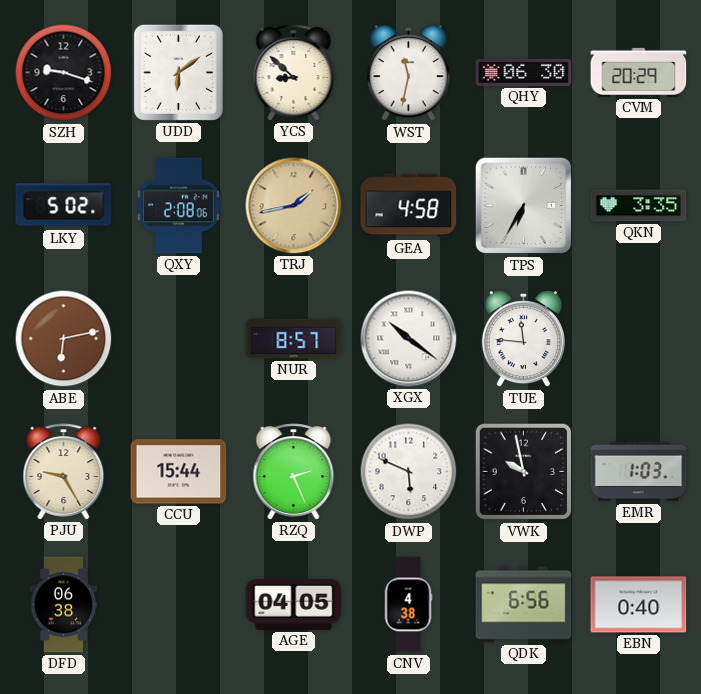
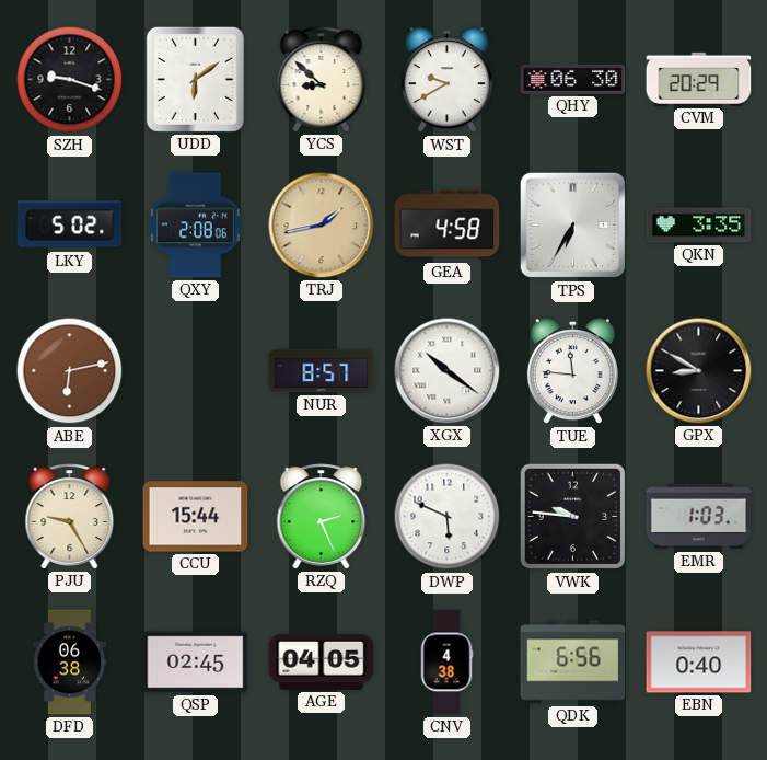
WST: 11:32 -> 9:40
GPX: none -> 8:50
VWK: 9:58 -> 9:46
QSP: none -> 02:45
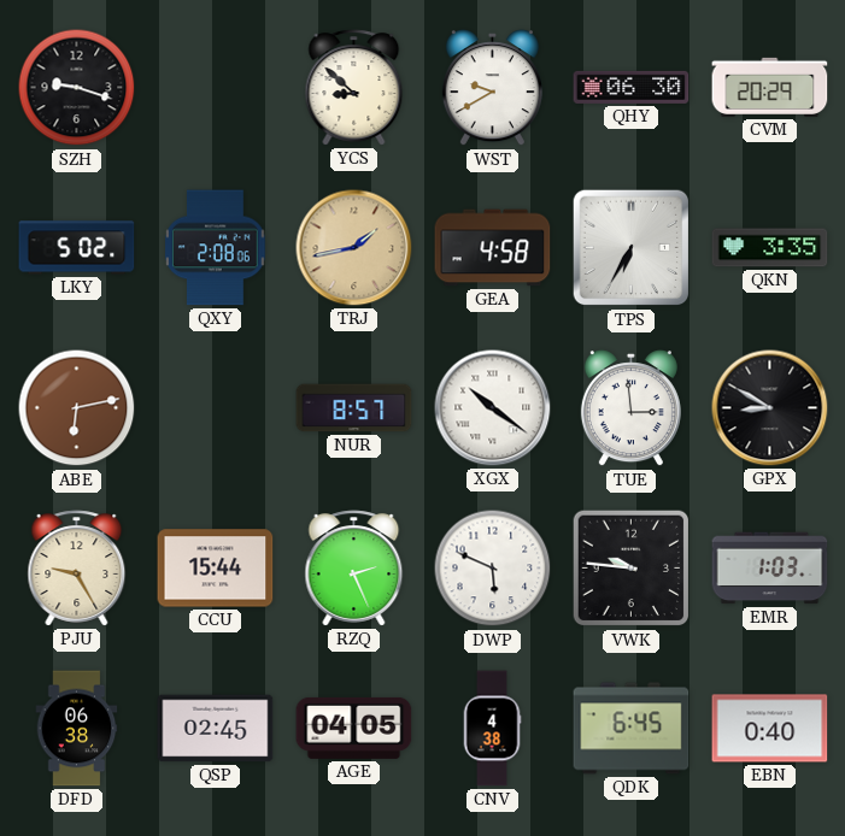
UDD: 6:09 -> none
TUE: 11:46 -> 2:59
QDK: 6:56 -> 6:45
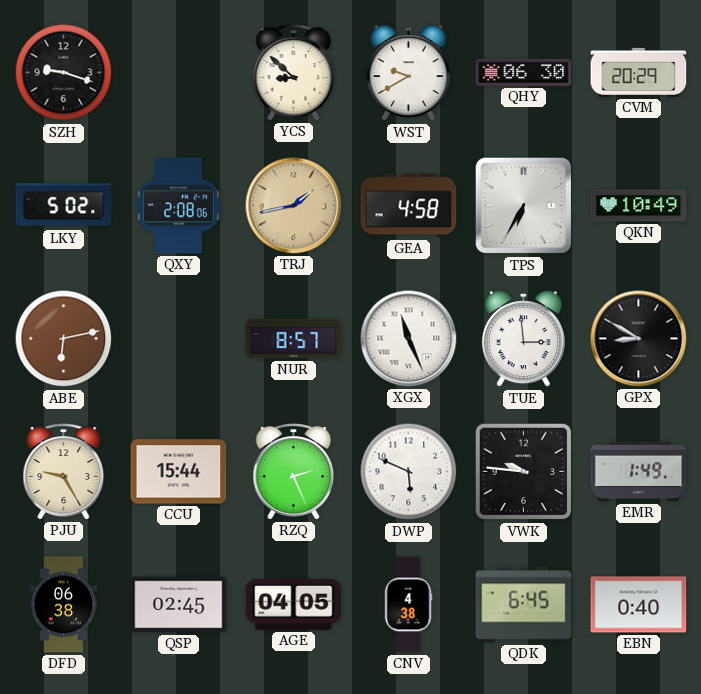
QKN: 3:35 -> 10:49
XGX: 10:21 -> 11:26
EMR: 1:03 -> 1:49
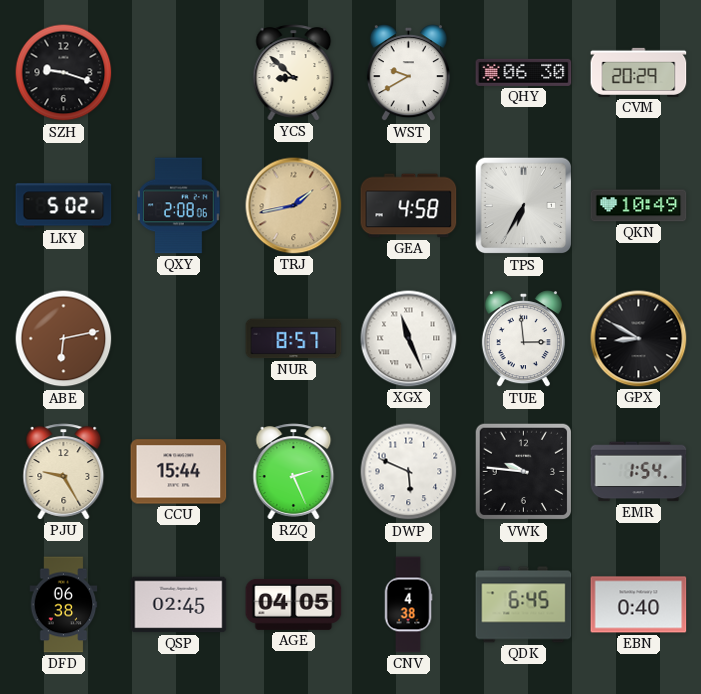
EMR: 1:49 -> 1:54
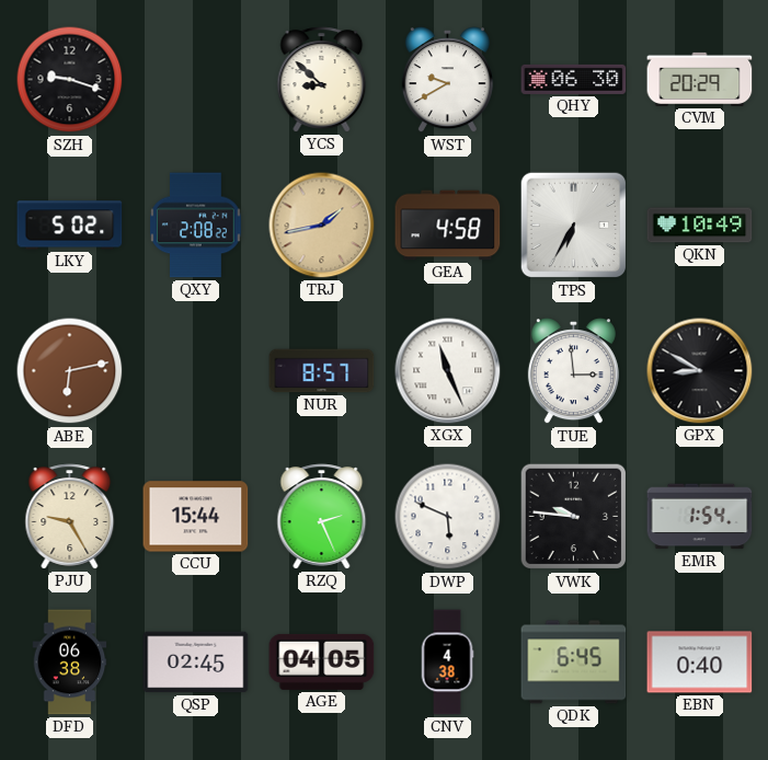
QXY: 2:08:06 -> 2:08:22
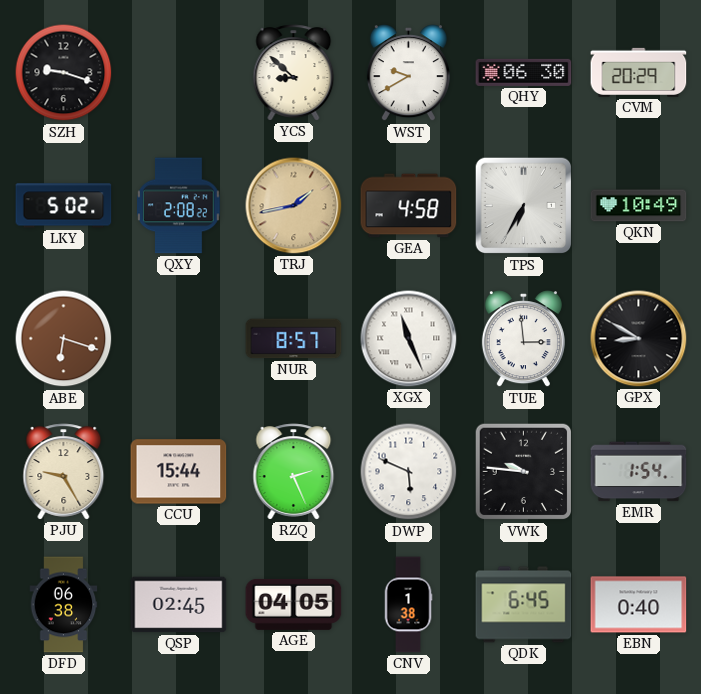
ABE: 6:13 -> 6:18
CNV: 4:38 -> 1:38
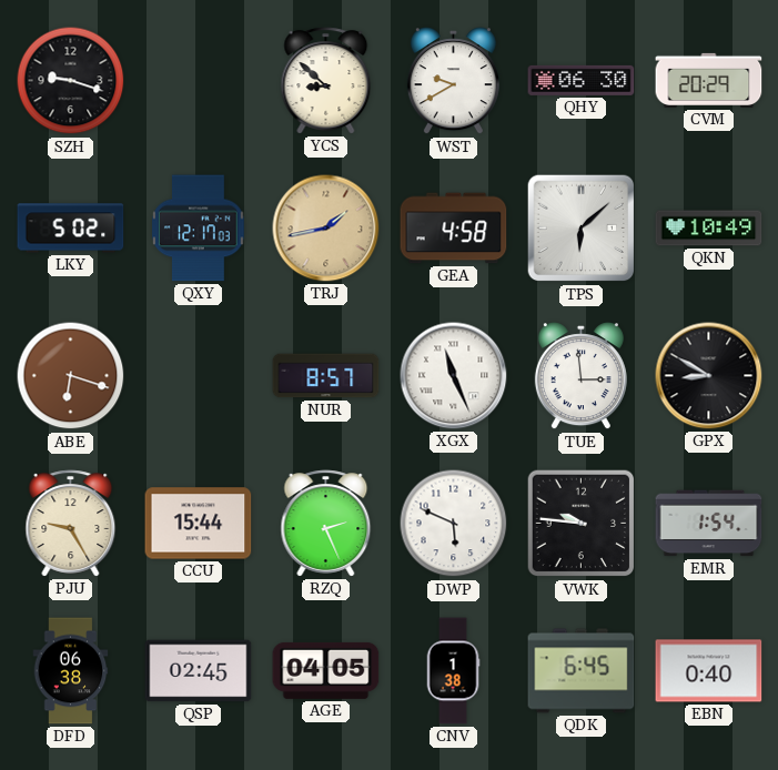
QXY: 2:08 -> 12:17
TPS: 6:35 -> 6:08
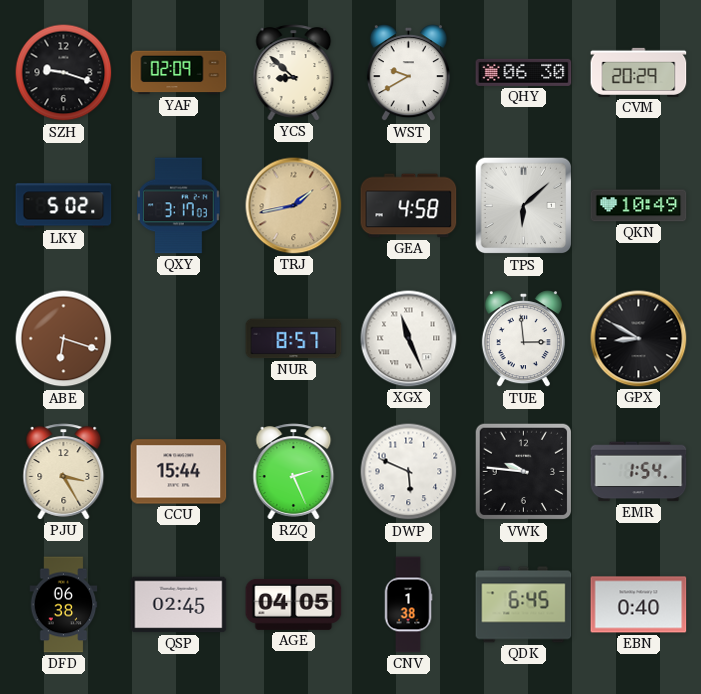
YAF: none -> 02:09
QXY: 12:17 -> 3:17
PJU: 9:25 -> 3:25
